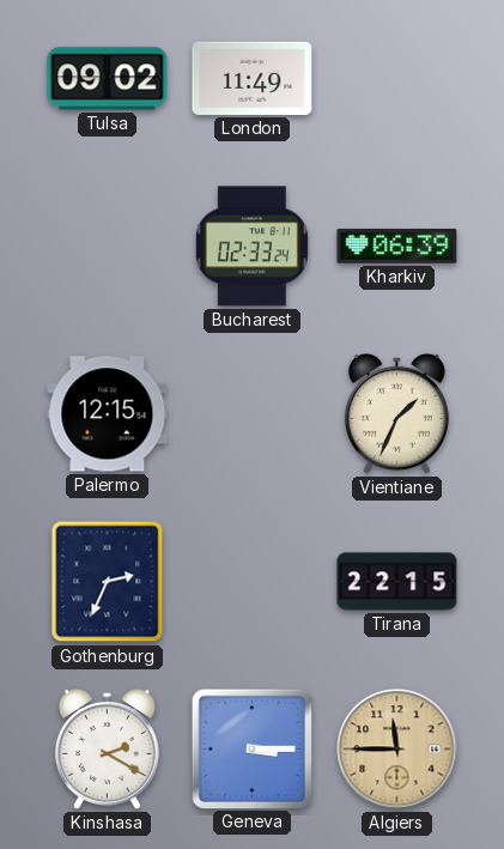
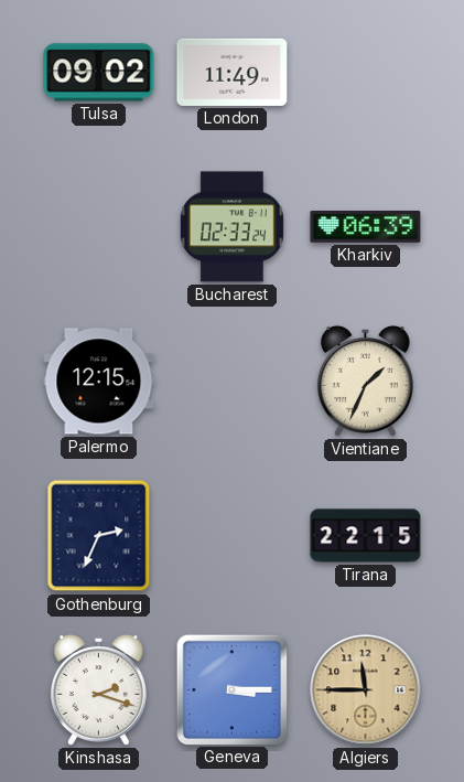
Kinshasa: 2:20 -> 2:18
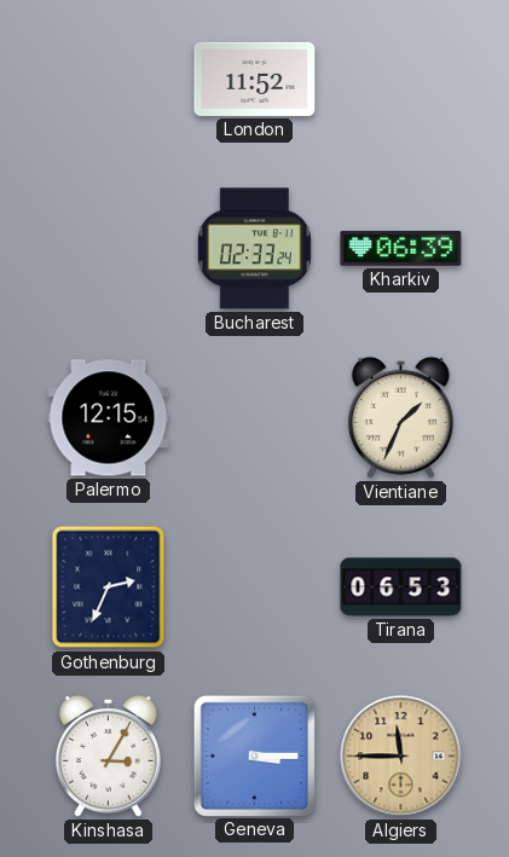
Tulsa: 09:02 -> none
London: 11:49 -> 11:52
Tirana: 22:15 -> 06:53
Kinshasa: 2:18 -> 3:05
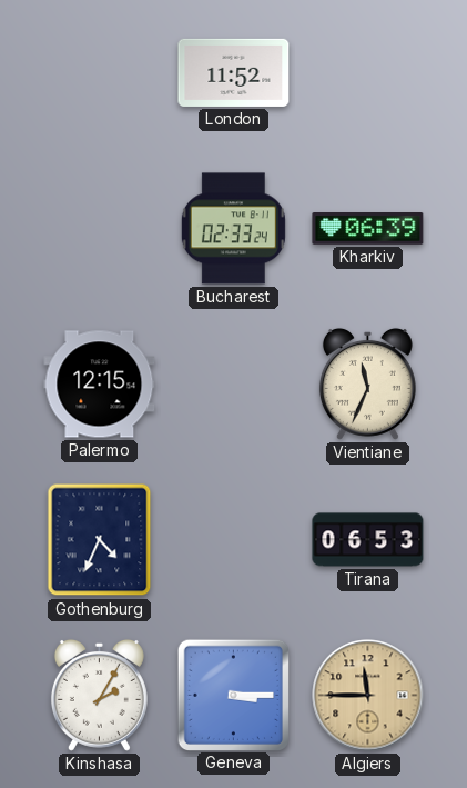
Vientiane: 1:34 -> 11:34
Gothenburg: 2:34 -> 4:34
Kinshasa: 3:05 -> 2:05
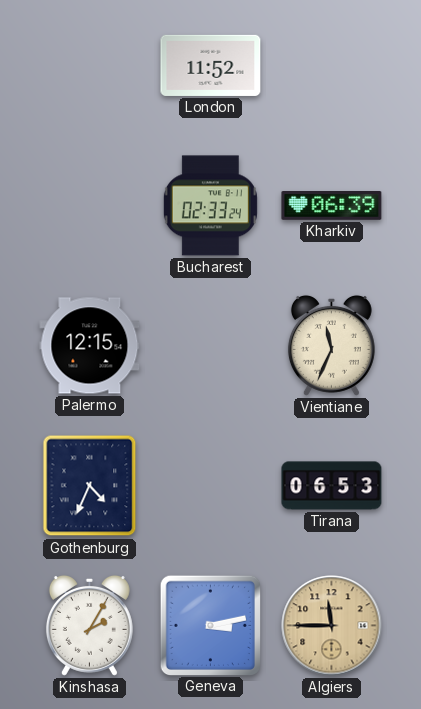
Geneva: 3:15 -> 3:13
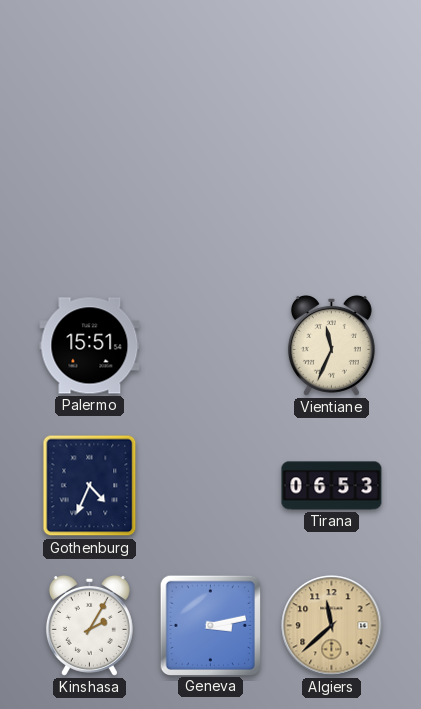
London: 11:52 -> none
Bucharest: 02:33 -> none
Kharkiv: 06:39 -> none
Palermo: 12:15 -> 15:51
Algiers: 11:45 -> 11:38
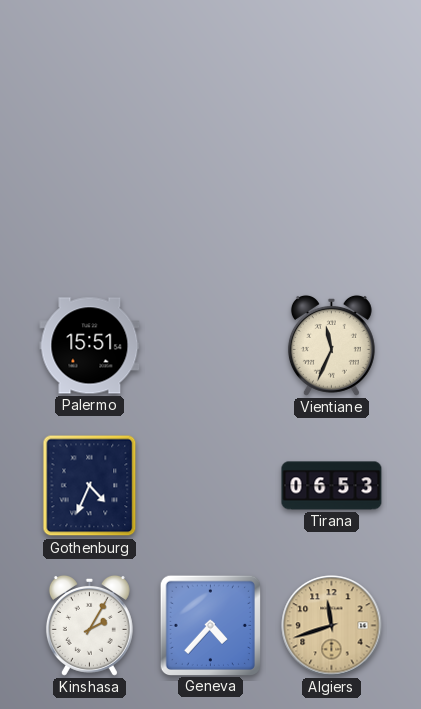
Geneva: 3:13 -> 4:37
Algiers: 11:38 -> 11:42
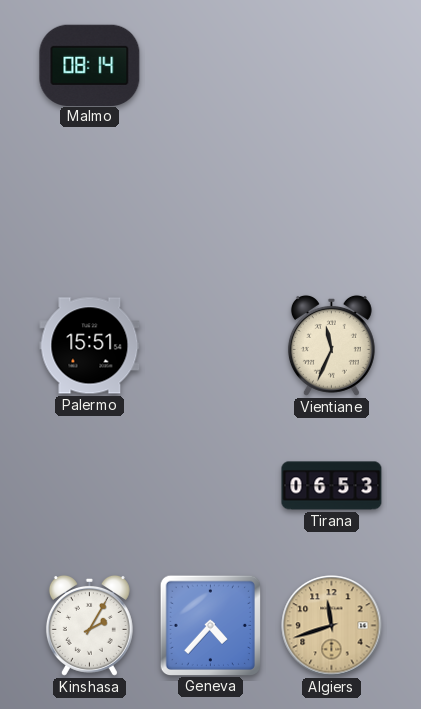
Malmo: none -> 08:14
Gothenburg: 4:34 -> none
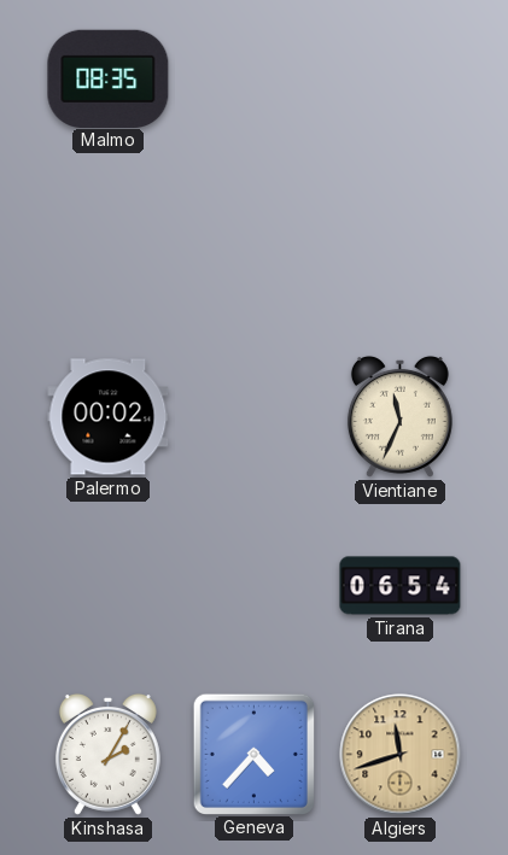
Malmo: 08:14 -> 08:35
Palermo: 15:51 -> 00:02
Tirana: 06:53 -> 06:54
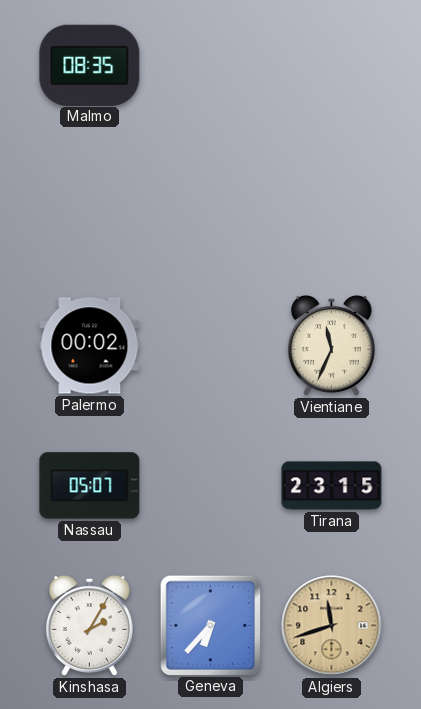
Nassau: none -> 05:07
Tirana: 06:54 -> 23:15
Geneva: 4:37 -> 6:37
